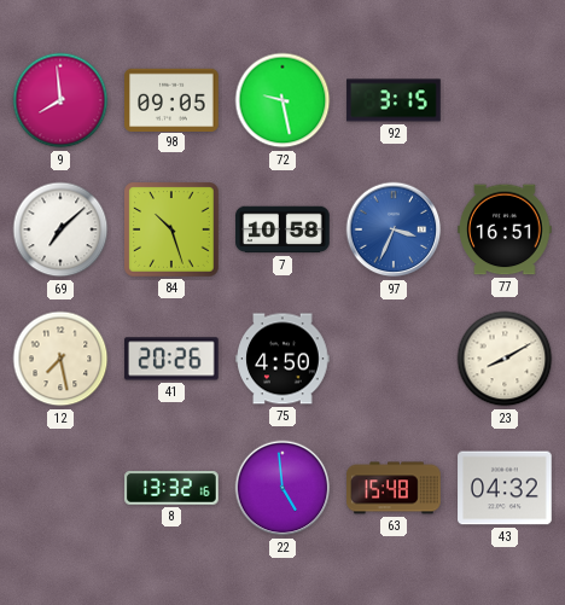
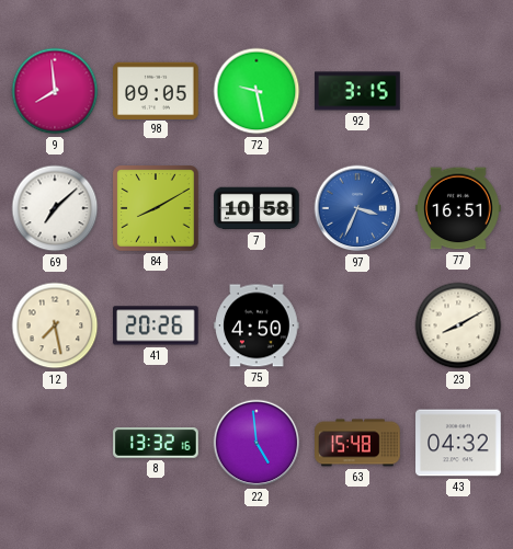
84: 10:27 -> 8:10
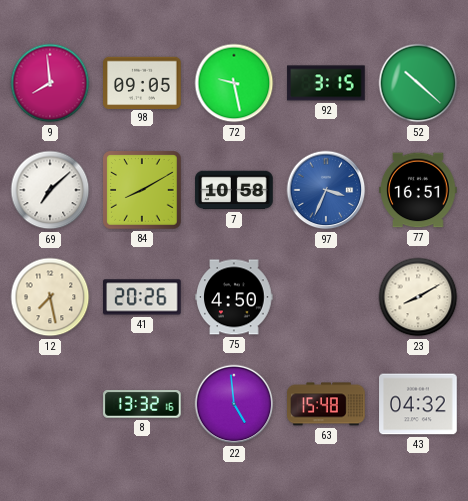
52: none -> 10:22
